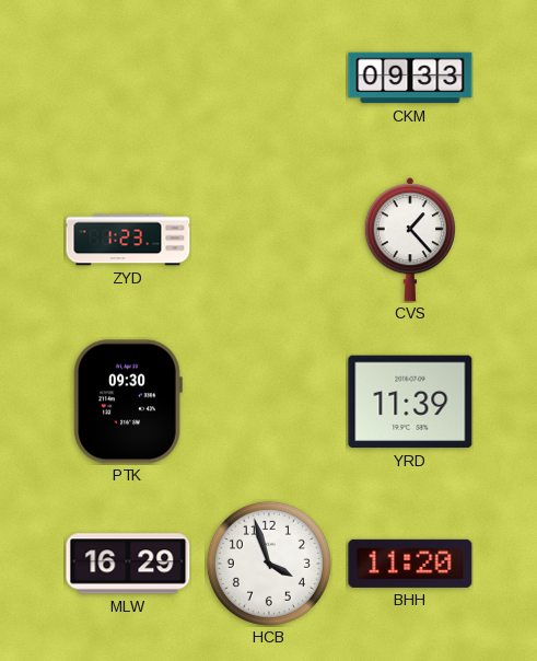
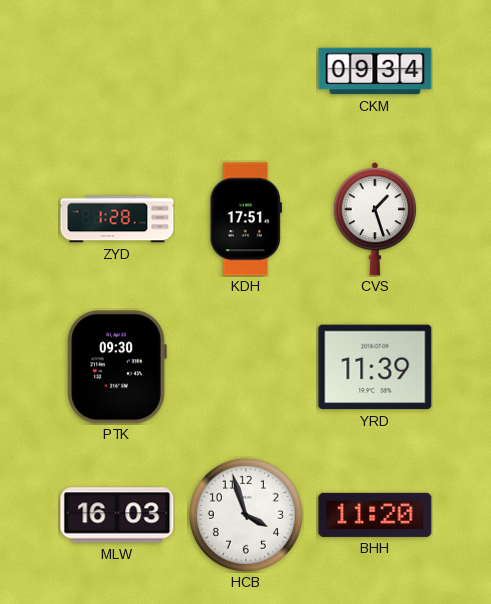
CKM: 09:33 -> 09:34
ZYD: 1:23 -> 1:28
KDH: none -> 17:51
CVS: 1:23 -> 1:27
MLW: 16:29 -> 16:03
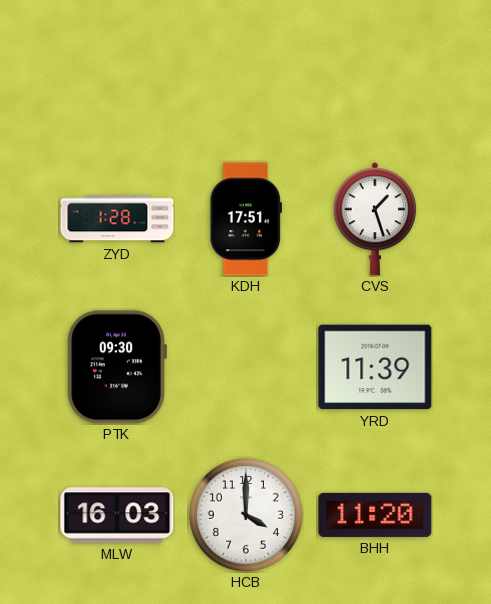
CKM: 09:34 -> none
HCB: 3:57 -> 4:00
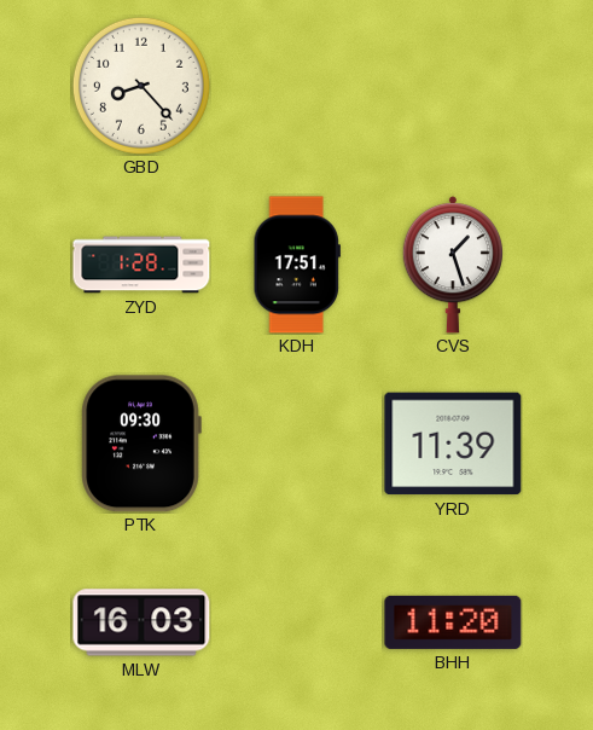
GBD: none -> 8:23
HCB: 4:00 -> none
